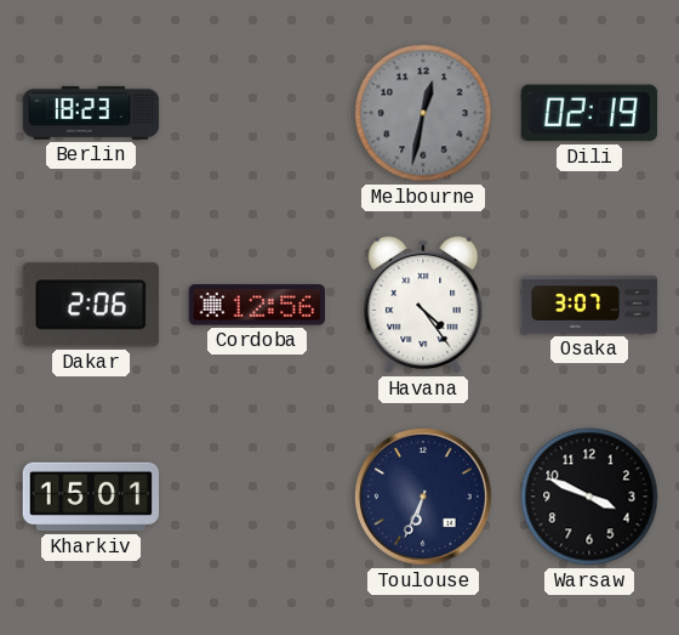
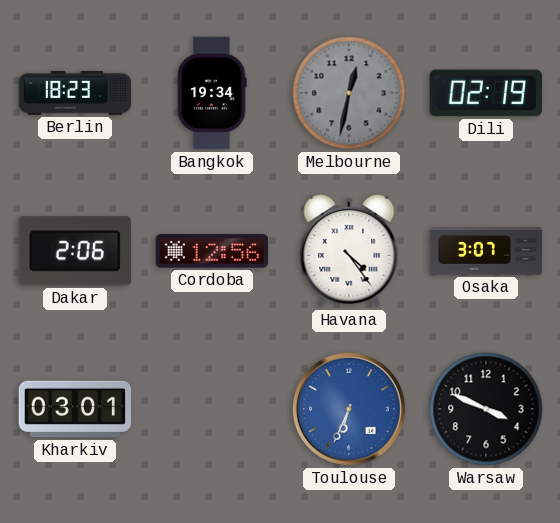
Bangkok: none -> 19:34
Kharkiv: 15:01 -> 03:01
Toulouse dial: navy -> blue
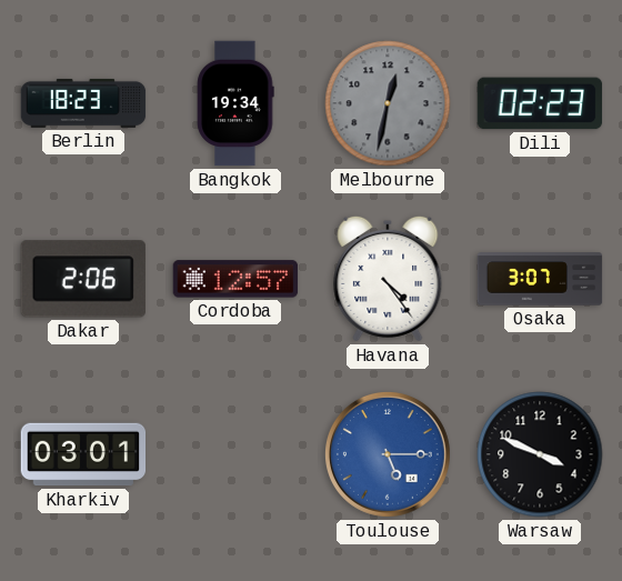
Dili: 02:19 -> 02:23
Cordoba: 12:56 -> 12:57
Toulouse: 6:34 -> 5:15
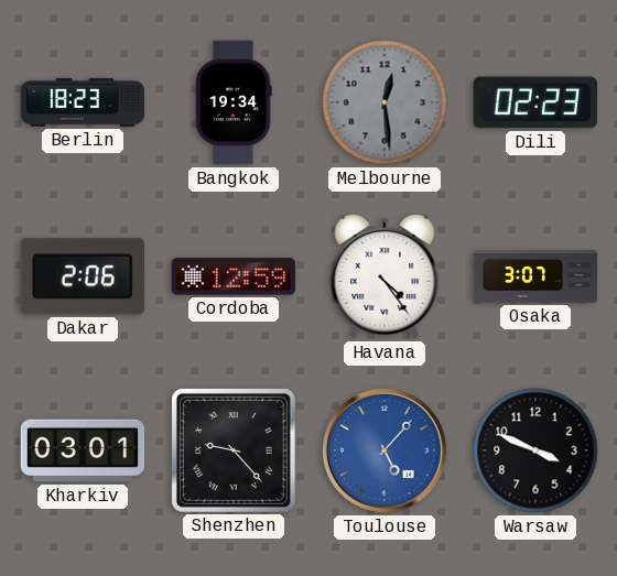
Melbourne: 12:32 -> 12:29
Cordoba: 12:57 -> 12:59
Shenzhen: none -> 9:23
Toulouse: 5:15 -> 5:07
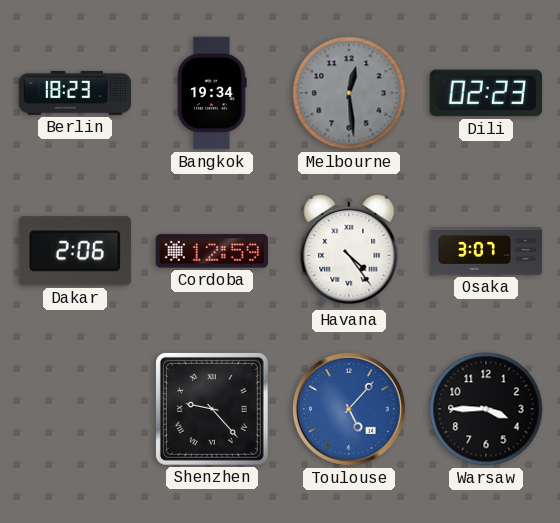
Kharkiv: 03:01 -> none
Warsaw: 3:49 -> 3:45
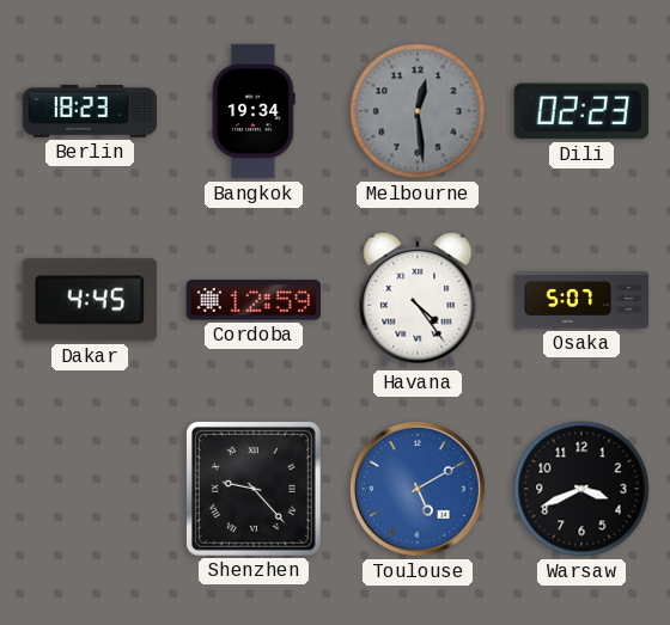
Dakar: 2:06 -> 4:45
Osaka: 3:07 -> 5:07
Toulouse: 5:07 -> 5:10
Warsaw: 3:45 -> 3:41
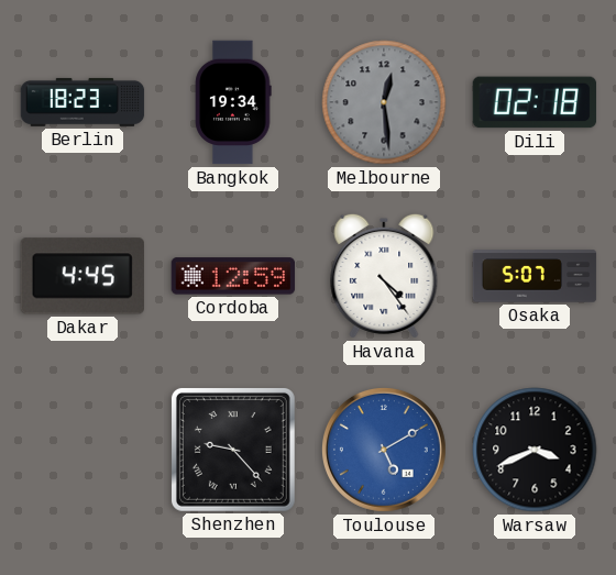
Dili: 02:23 -> 02:18
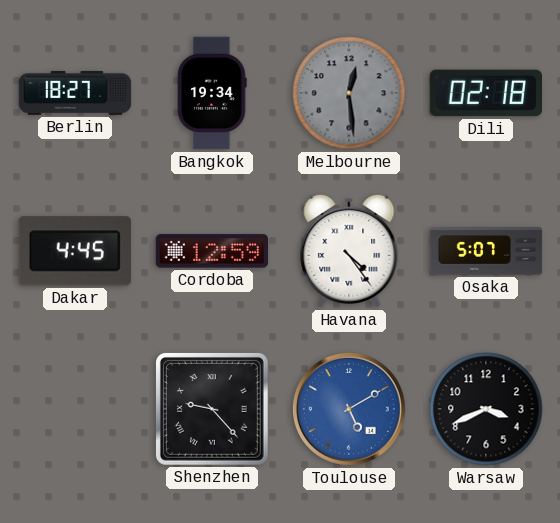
Berlin: 18:23 -> 18:27
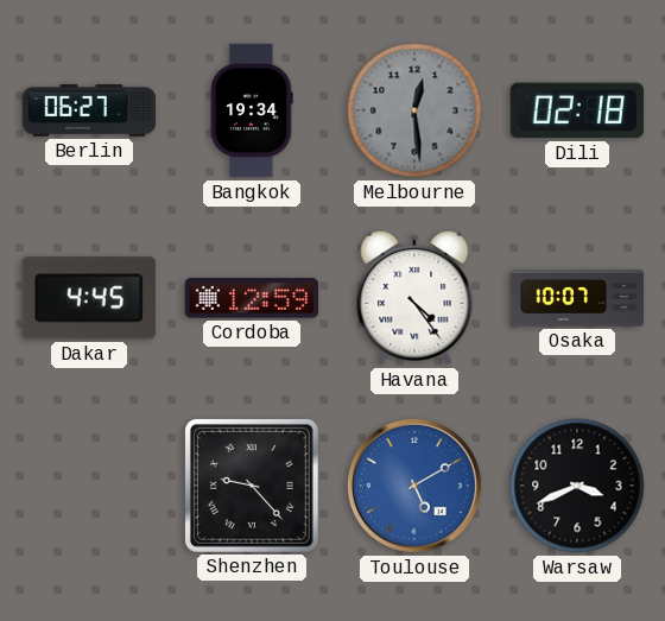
Berlin: 18:27 -> 06:27
Osaka: 5:07 -> 10:07
